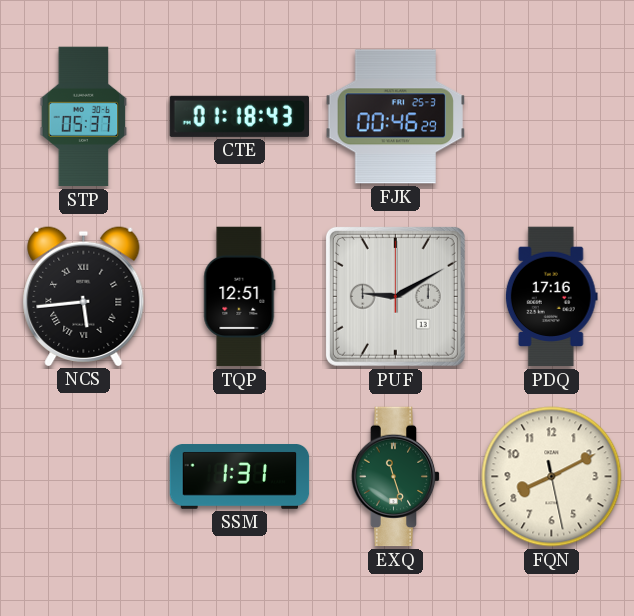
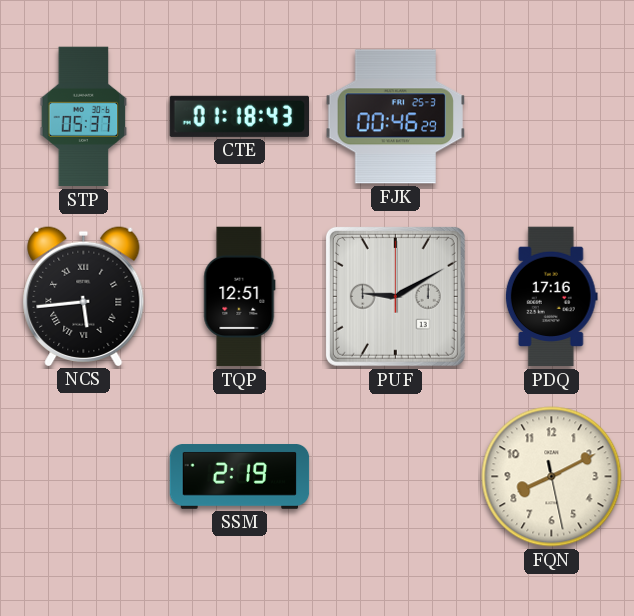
SSM: 1:31 -> 2:19
EXQ: 11:27 -> none
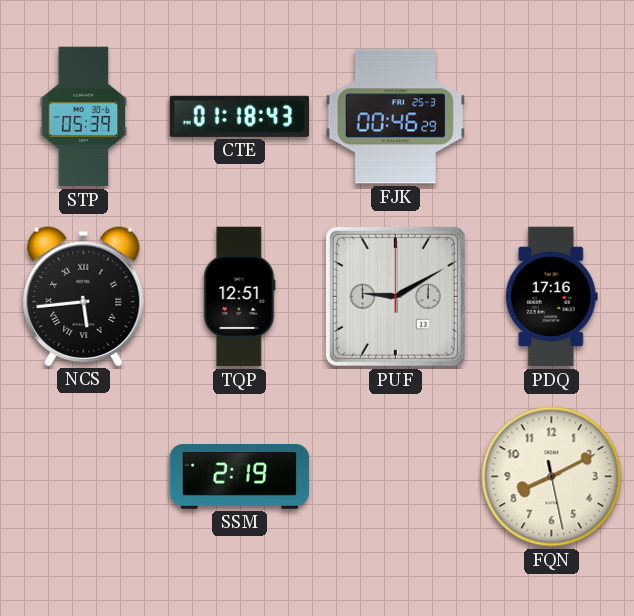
STP: 05:37 -> 05:39
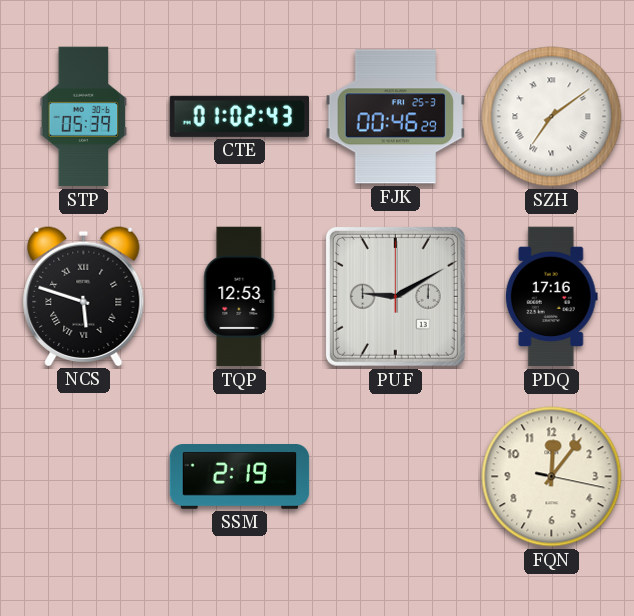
CTE: 01:18 -> 01:02
SZH: none -> 7:09
NCS: 5:44 -> 5:48
TQP: 12:51 -> 12:53
FQN: 8:10 -> 12:06
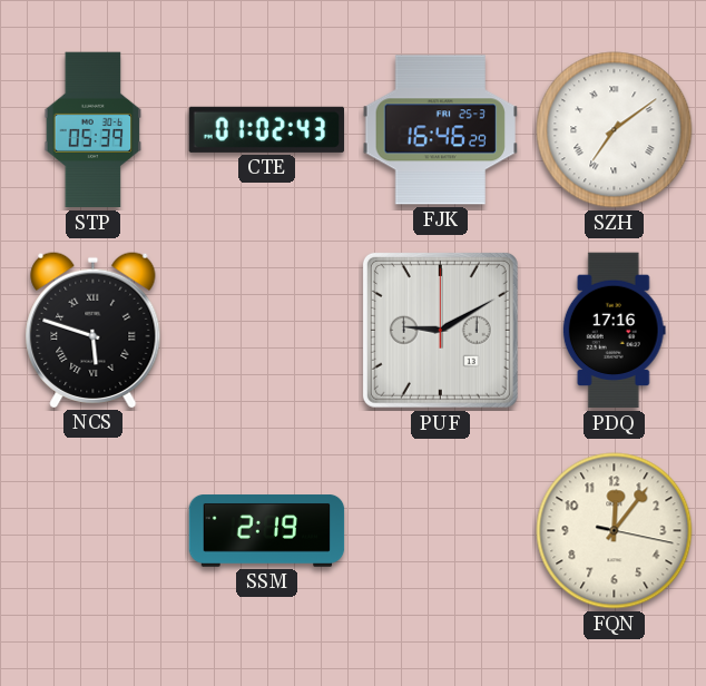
FJK: 00:46 -> 16:46
TQP: 12:53 -> none
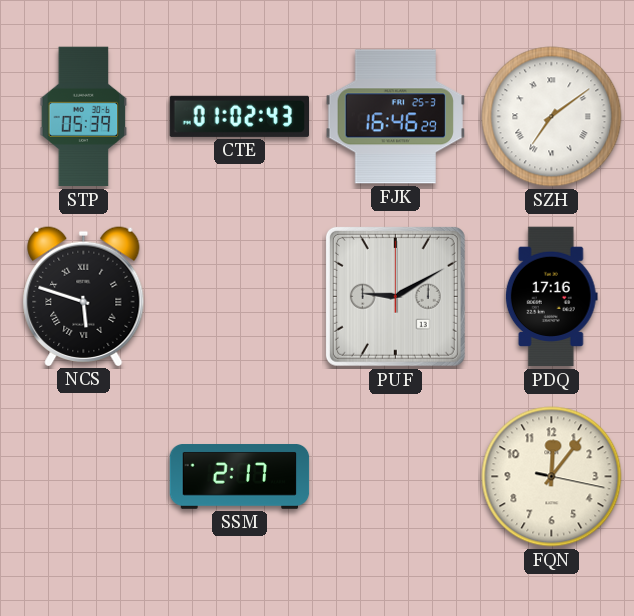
SSM: 2:19 -> 2:17
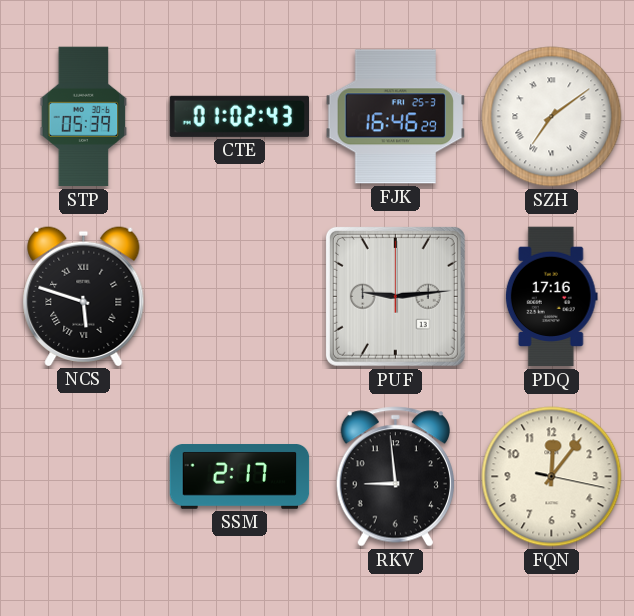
PUF: 9:10 -> 9:14
RKV: none -> 8:59
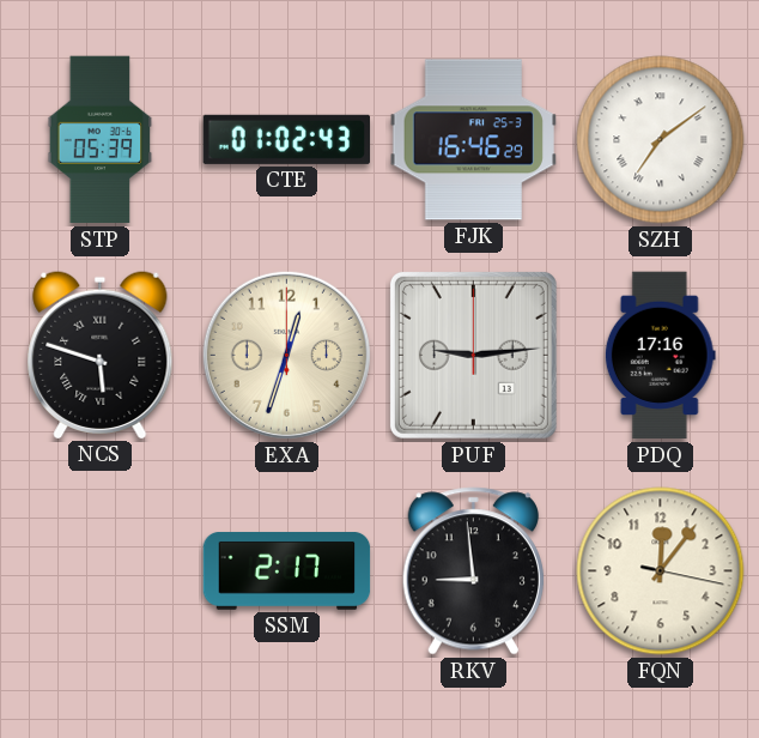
EXA: none -> 12:33
